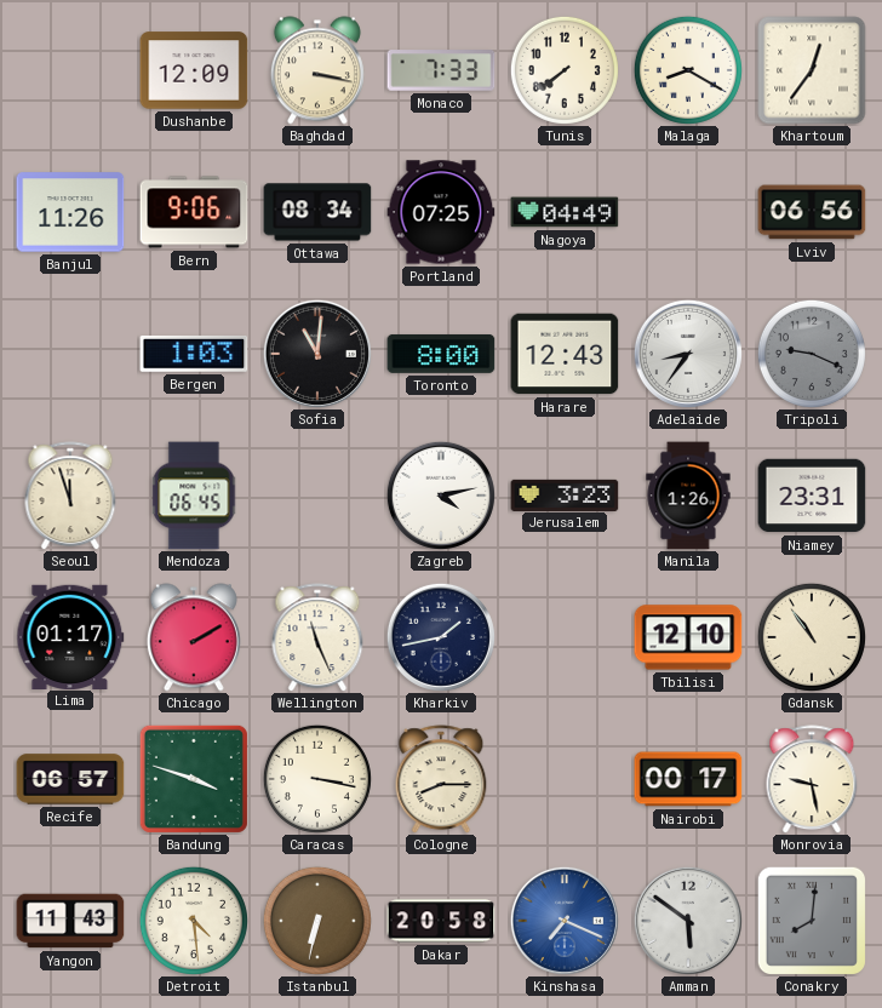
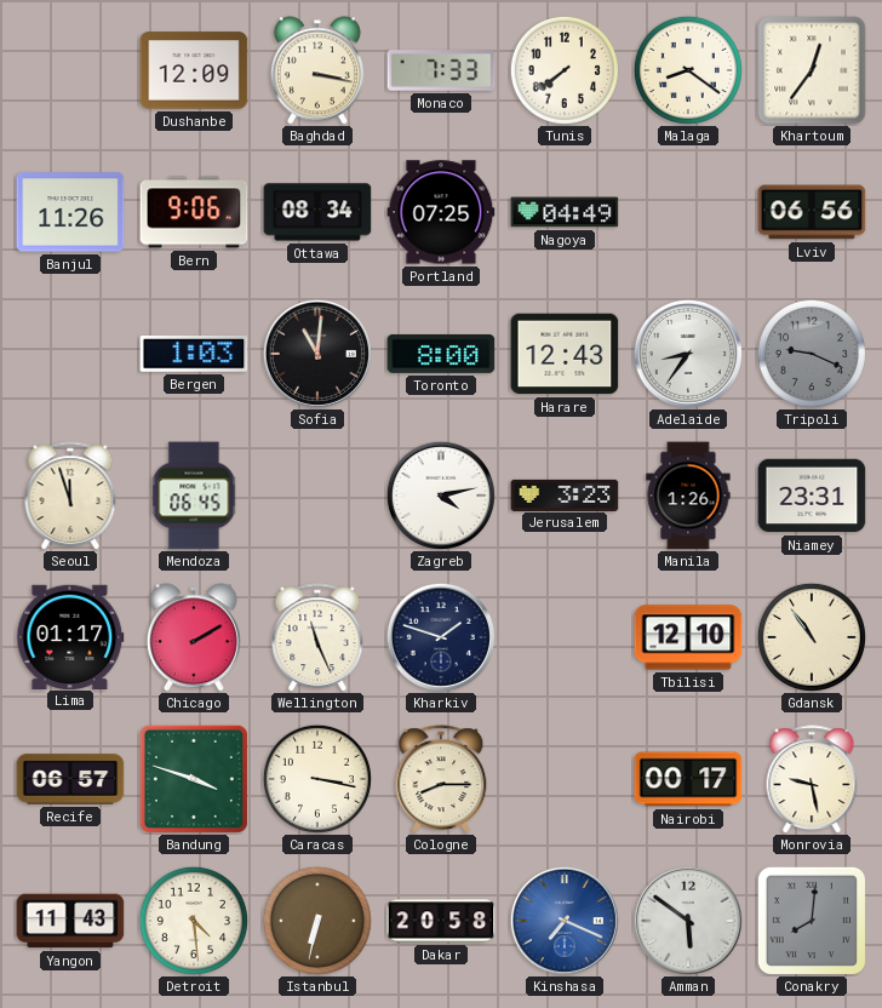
Malaga: 8:20 -> 8:21
Kharkiv: 1:43 -> 1:48
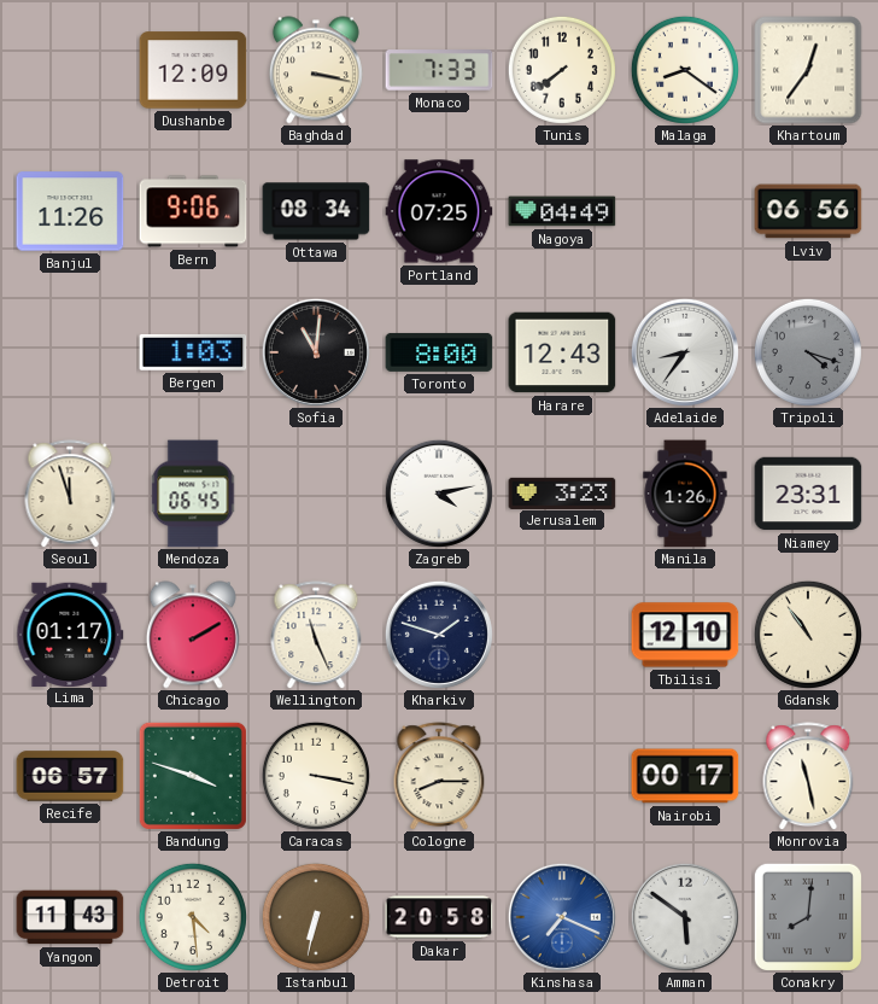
Tripoli: 9:19 -> 4:18
Monrovia: 9:28 -> 11:28
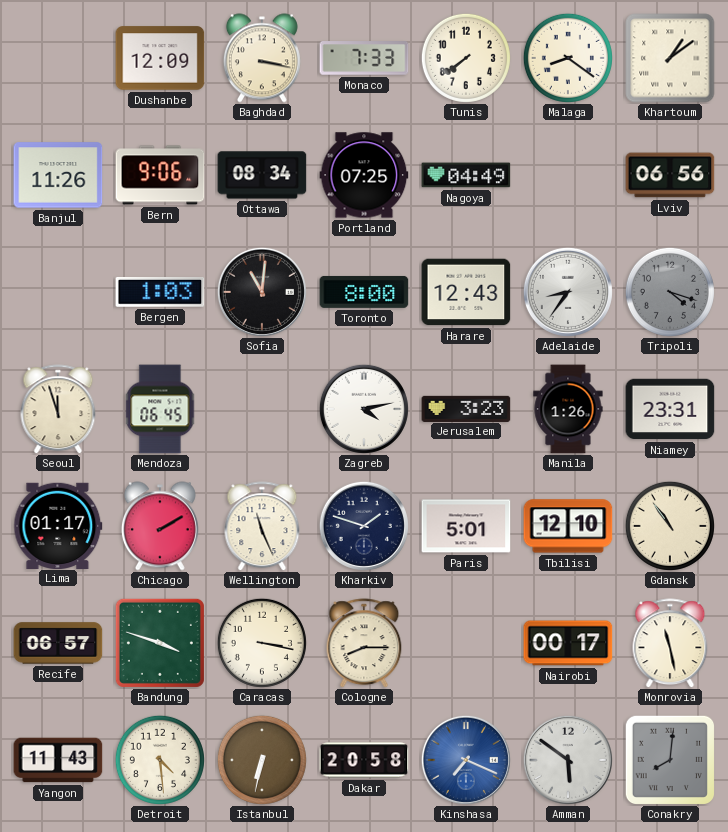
Khartoum: 12:36 -> 1:09
Paris: none -> 5:01
